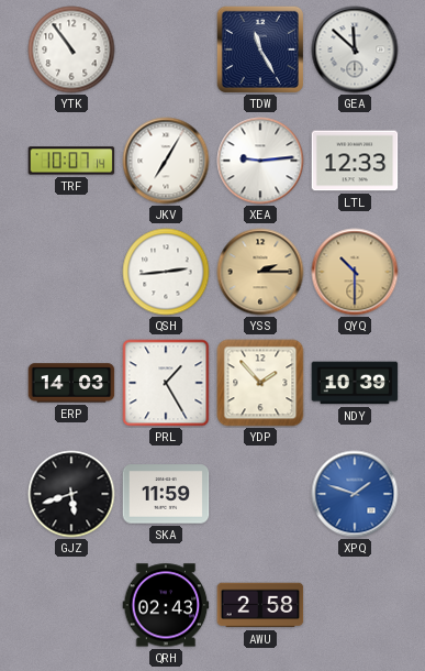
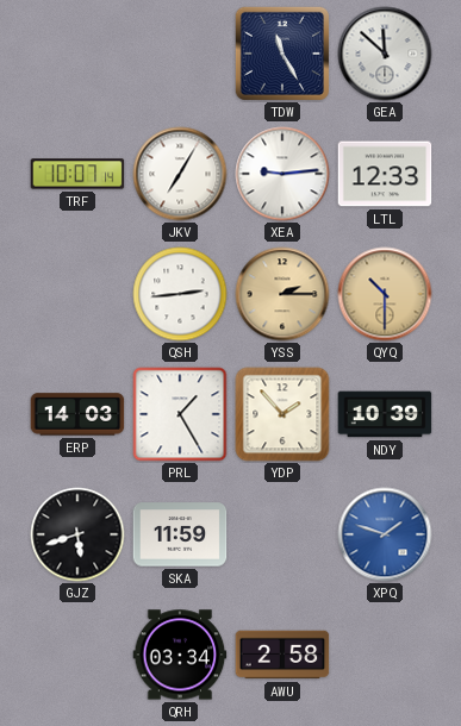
YTK: 10:54 -> none
QRH: 02:43 -> 03:34
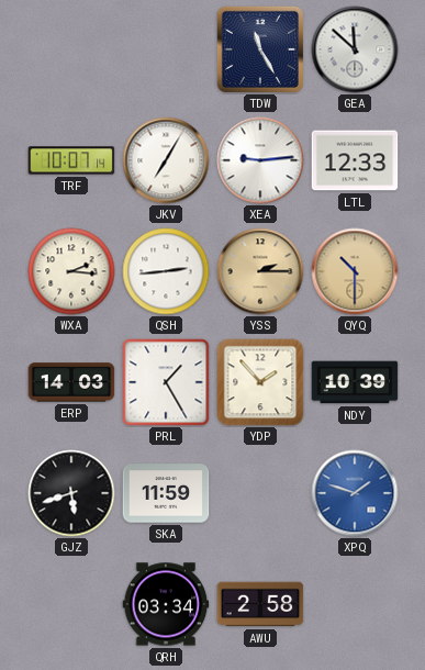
WXA: none -> 2:16
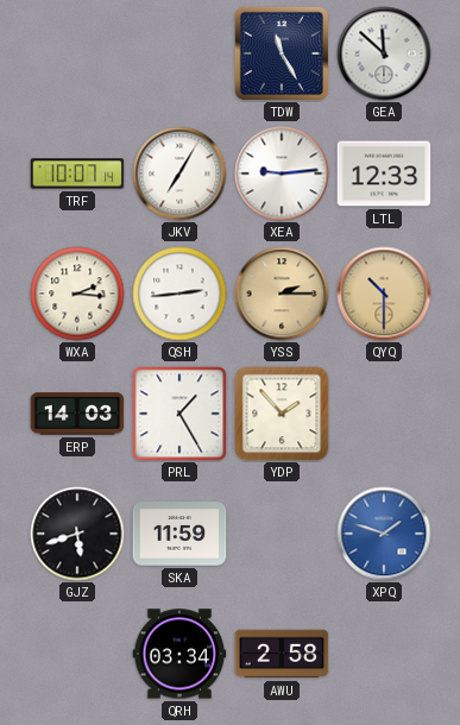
NDY: 10:39 -> none
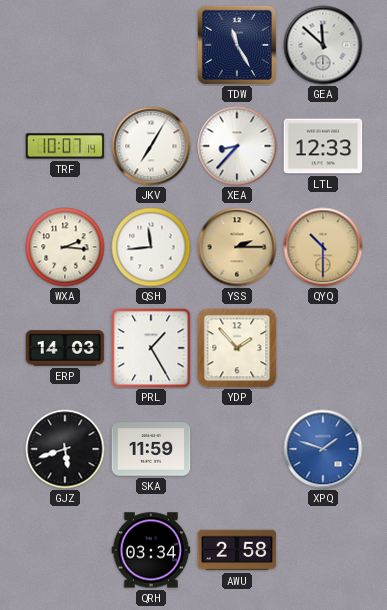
XEA: 9:14 -> 8:37
QSH: 2:44 -> 11:44
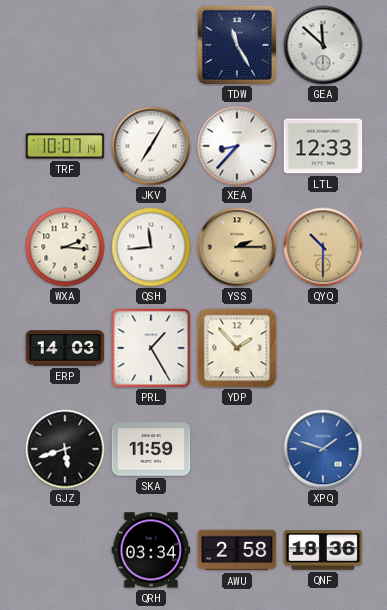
QNF: none -> 18:36
